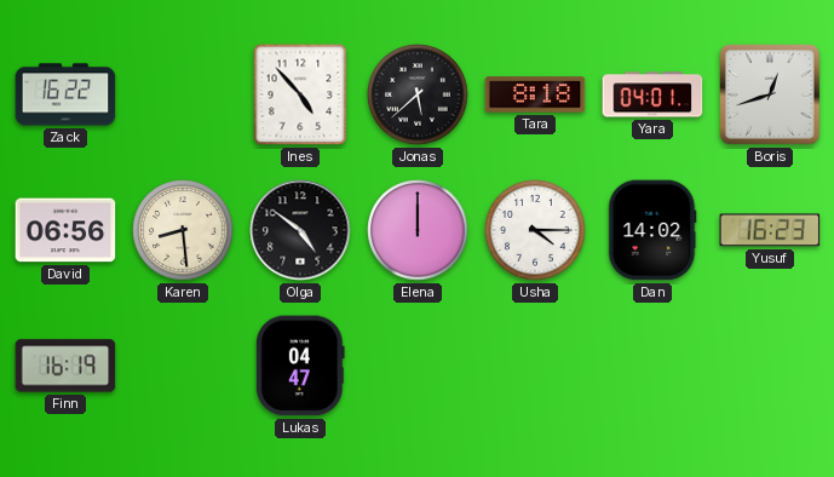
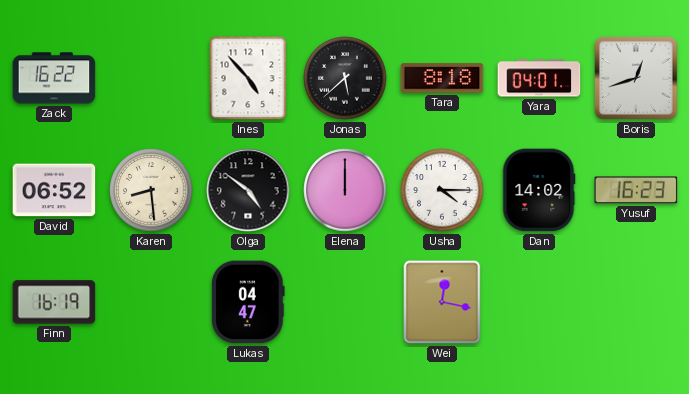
David: 06:56 -> 06:52
Wei: none -> 12:17
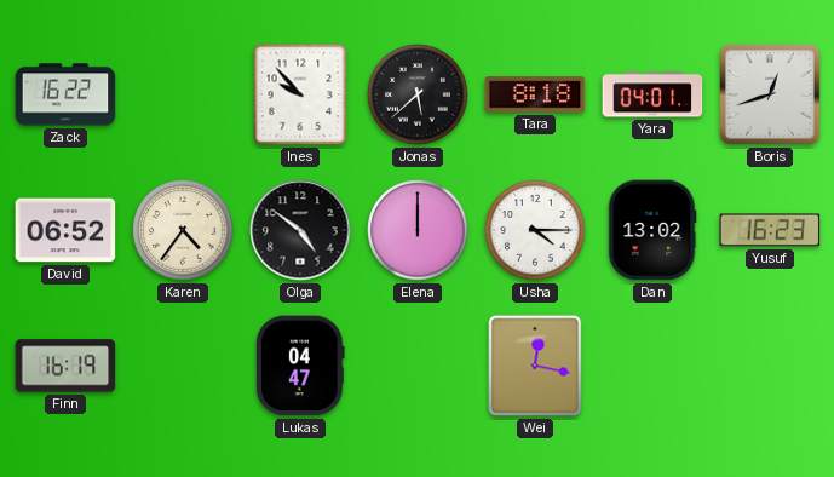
Ines: 4:53 -> 9:53
Karen: 8:29 -> 4:36
Dan: 14:02 -> 13:02
